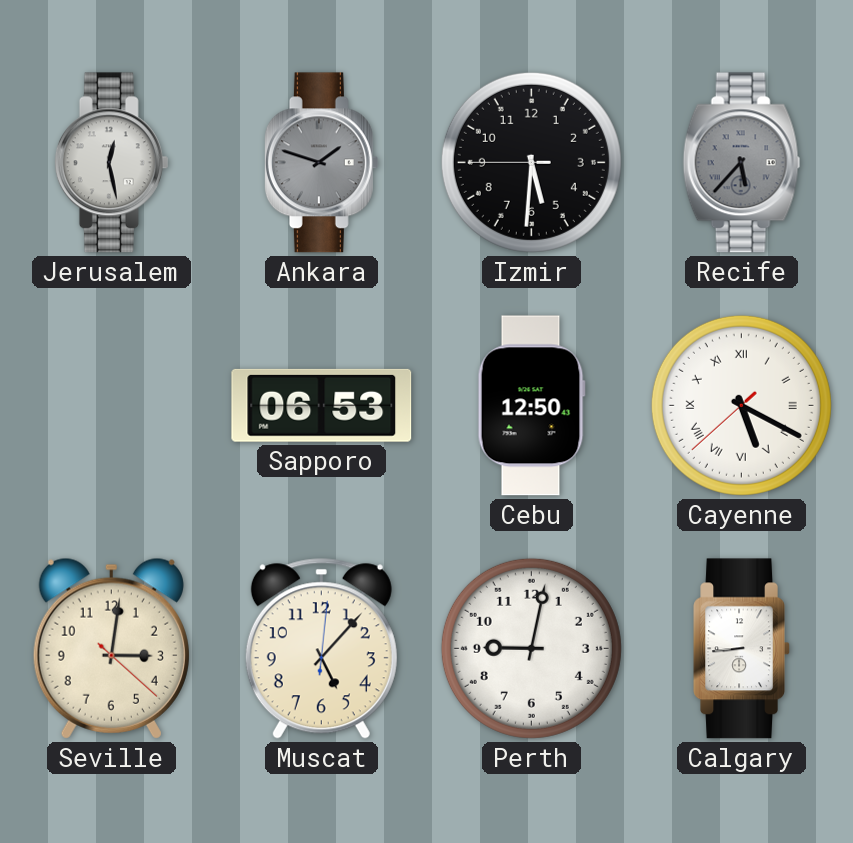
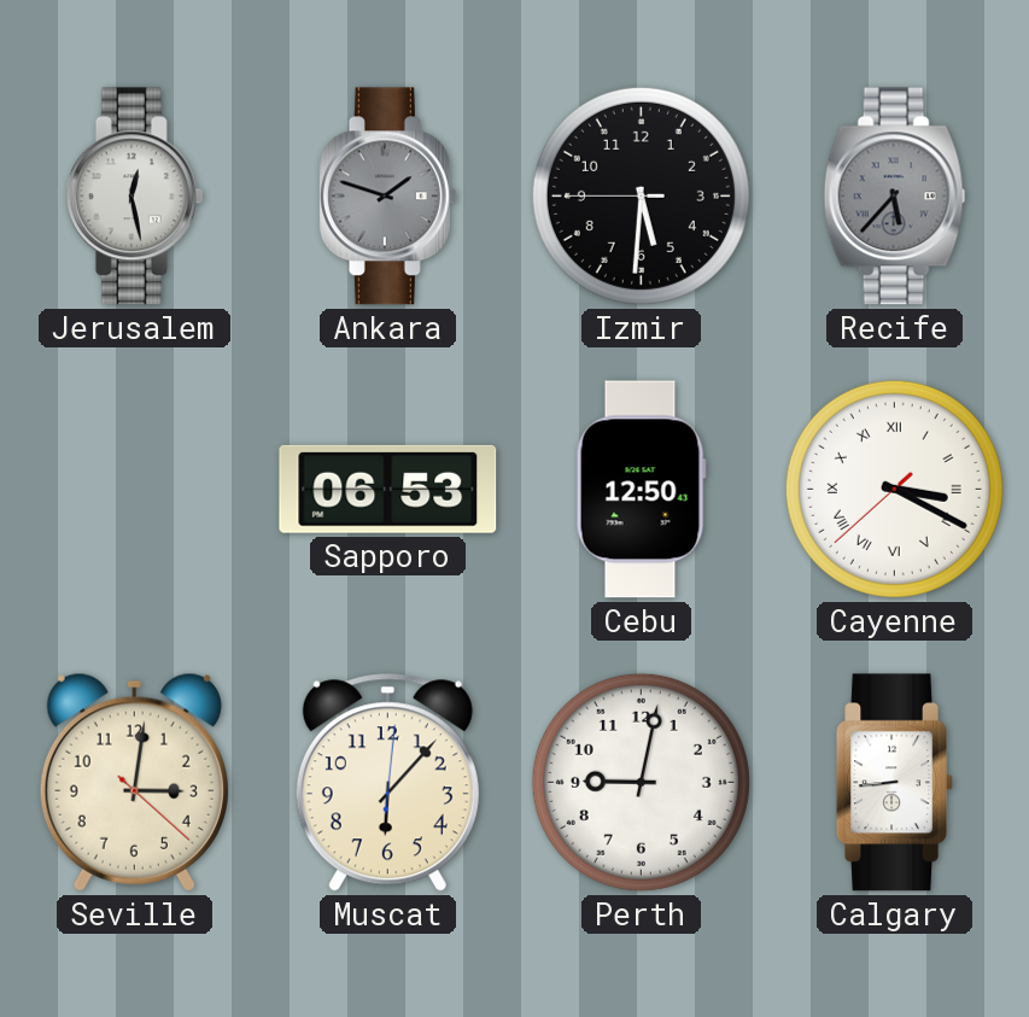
Cayenne: 5:19 -> 3:19
Muscat: 5:07 -> 6:07
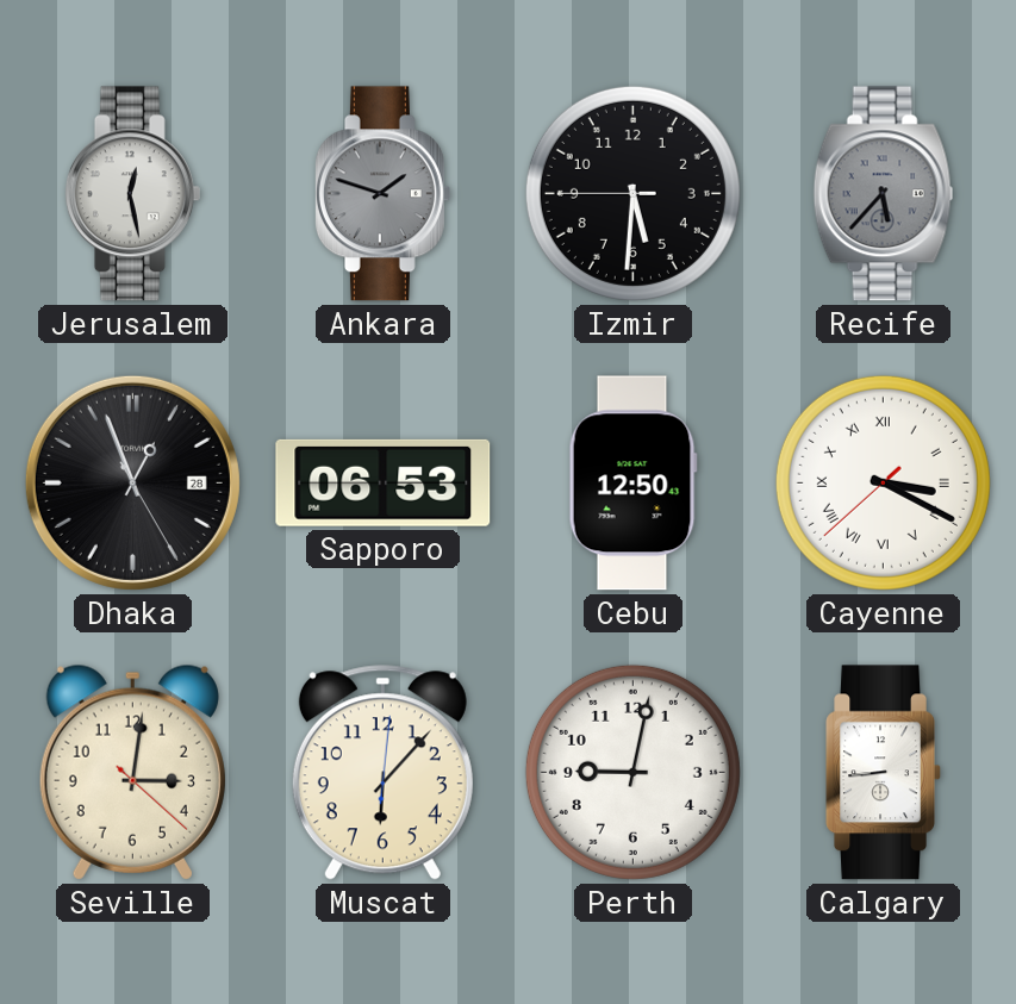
Dhaka: none -> 12:56
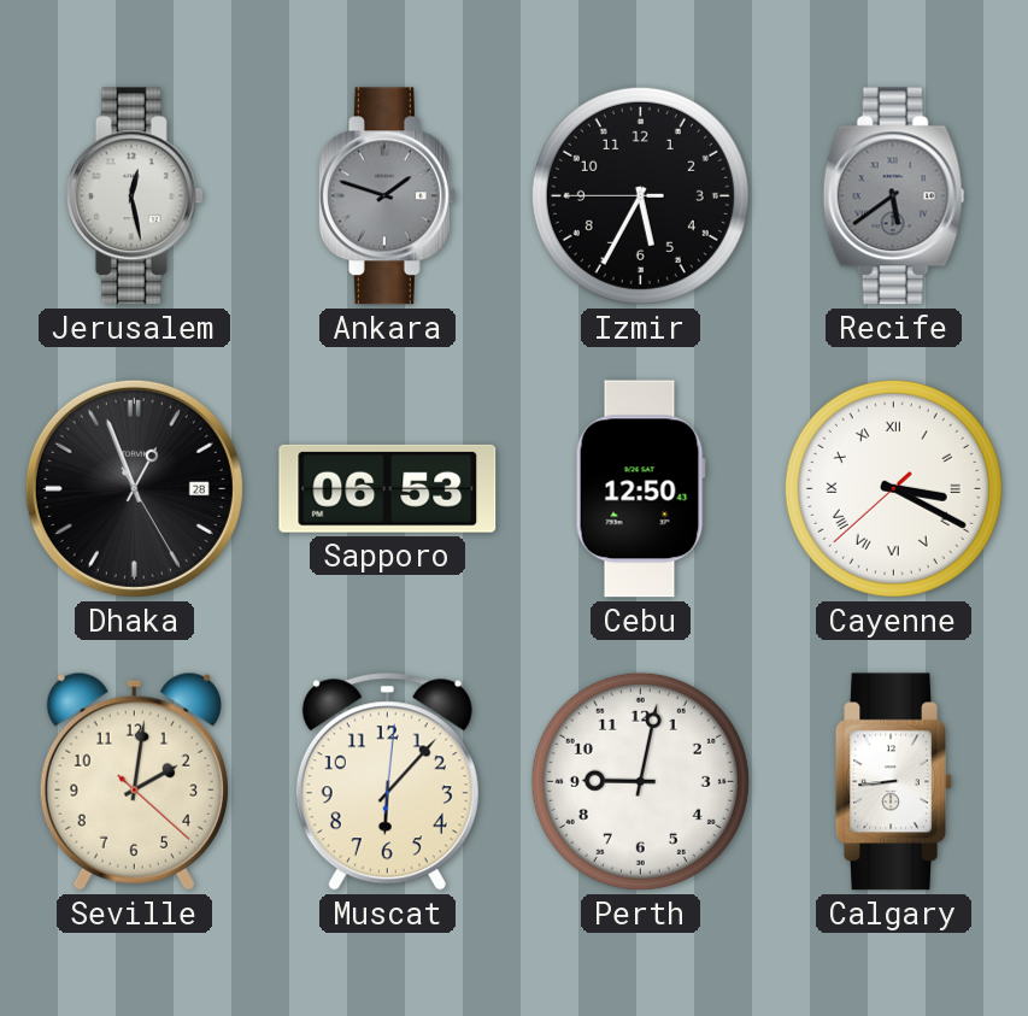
Izmir: 5:30 -> 5:34
Recife: 5:37 -> 5:39
Seville: 3:01 -> 2:01
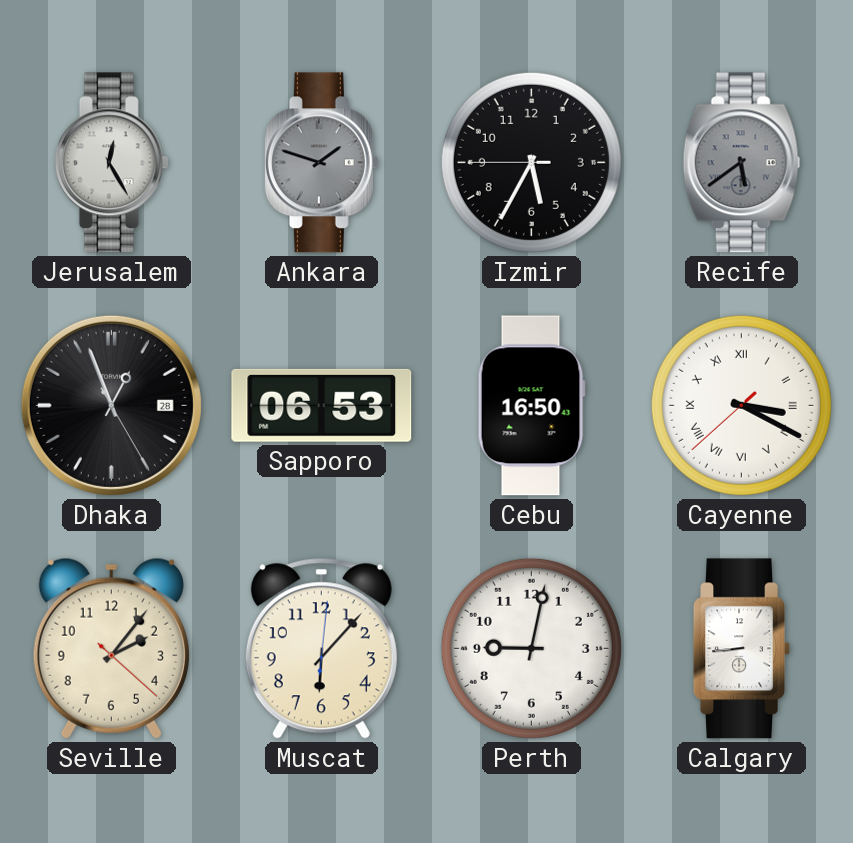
Jerusalem: 12:28 -> 12:25
Cebu: 12:50 -> 16:50
Seville: 2:01 -> 2:06
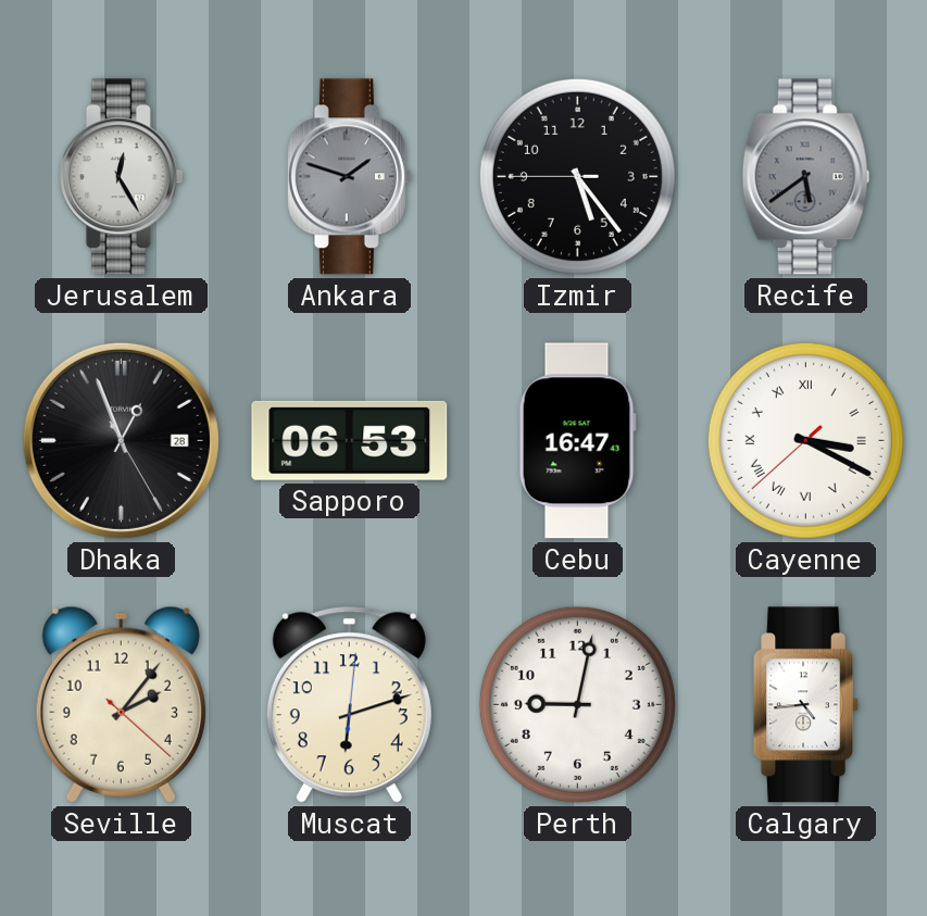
Izmir: 5:34 -> 5:23
Cebu: 16:50 -> 16:47
Muscat: 6:07 -> 6:12
Calgary: 8:44 -> 4:44
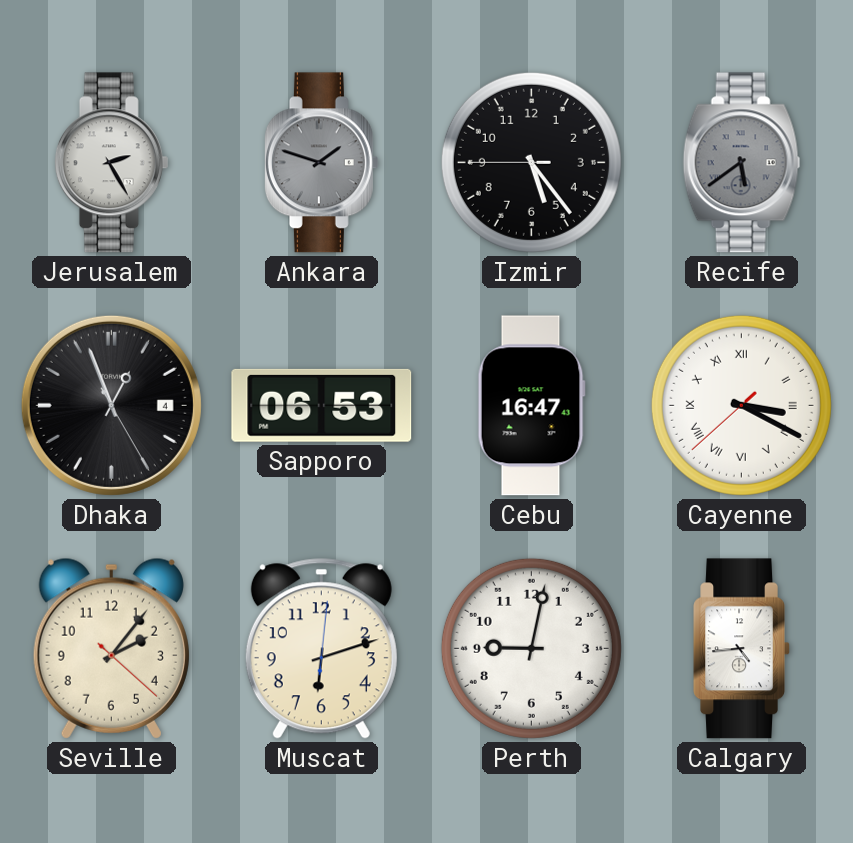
Jerusalem: 12:25 -> 2:25
Dhaka date: 28 -> 4
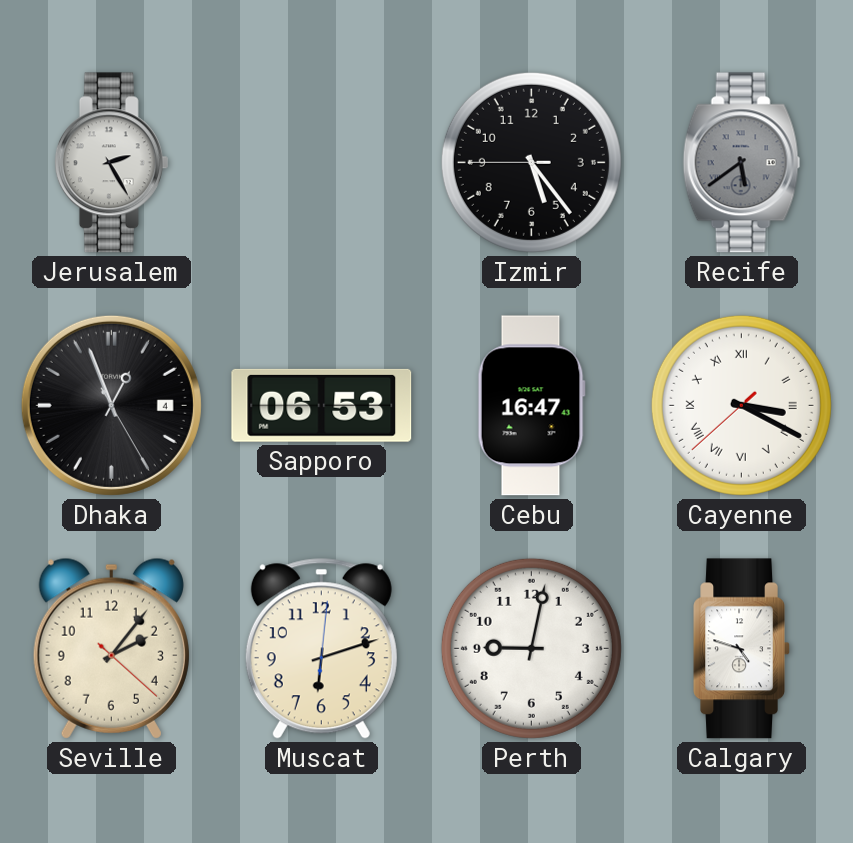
Ankara: 1:48 -> none
Calgary: 4:44 -> 4:48
